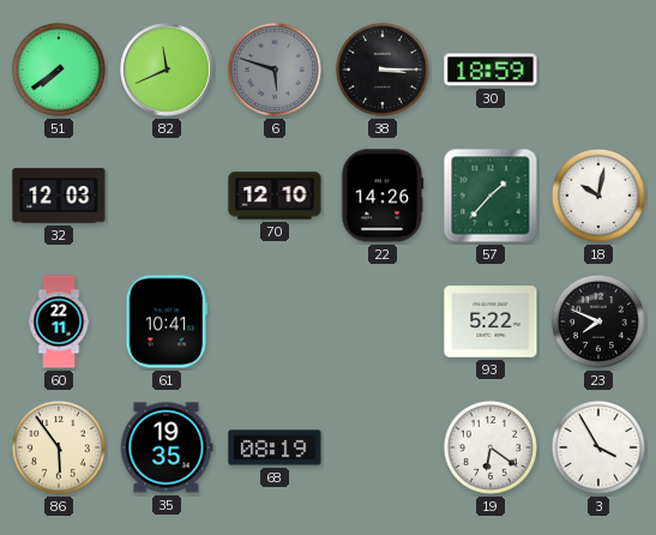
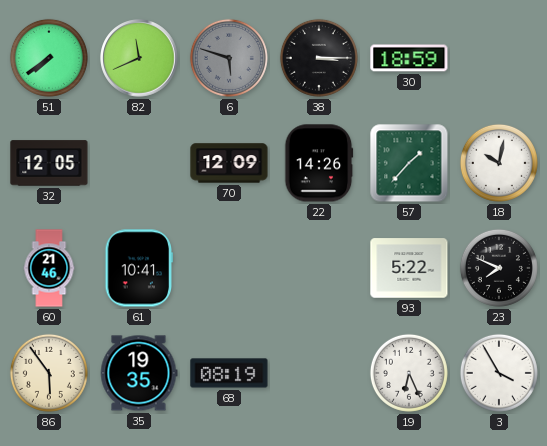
32: 12:03 -> 12:05
70: 12:10 -> 12:09
60: 22:11 -> 21:46
19: 6:21 -> 6:26
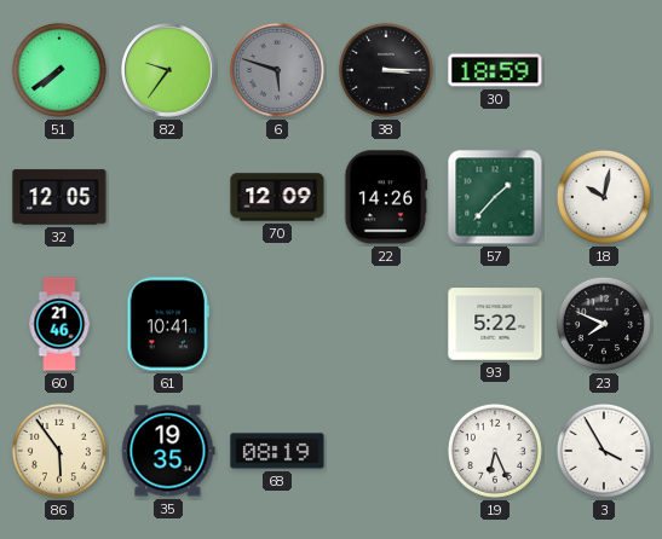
82: 11:41 -> 9:36
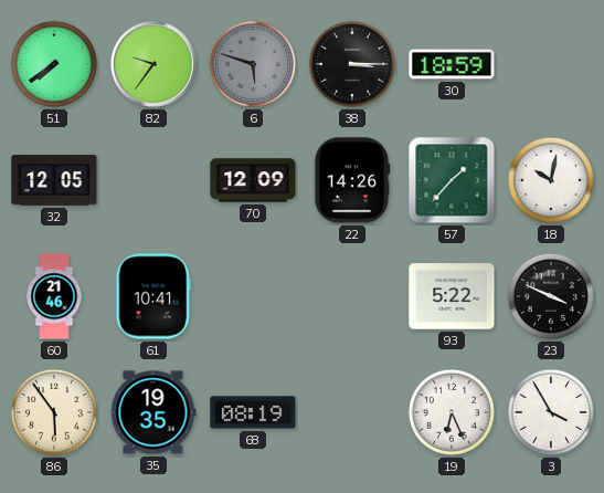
23: 7:49 -> 3:49
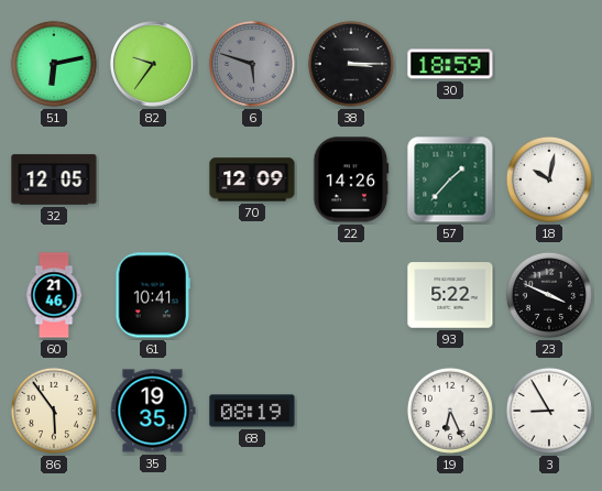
51: 7:39 -> 6:13
3: 3:55 -> 8:55
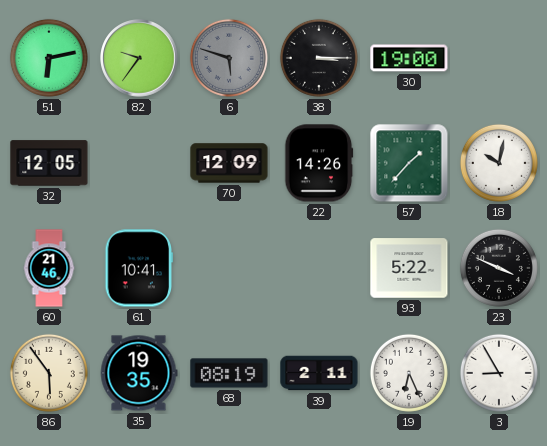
30: 18:59 -> 19:00
39: none -> 2:11
